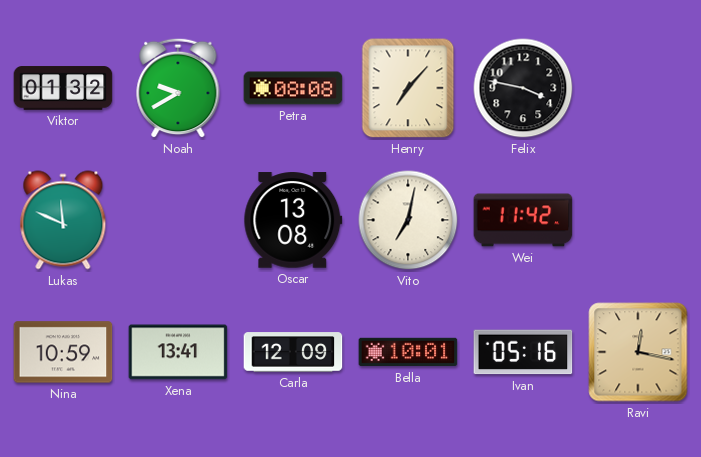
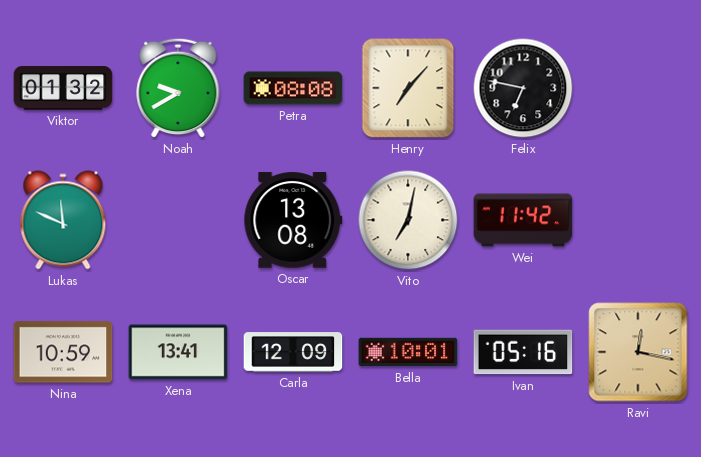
Felix: 3:47 -> 6:47
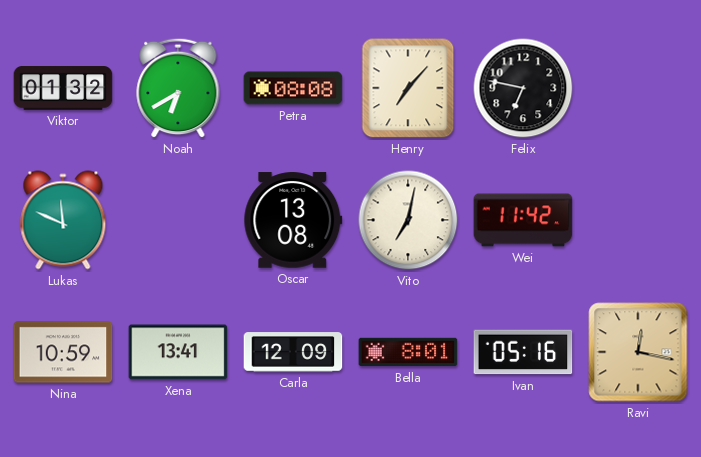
Noah: 9:40 -> 6:40
Bella: 10:01 -> 8:01
